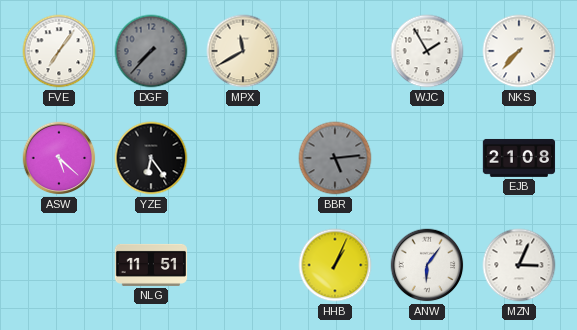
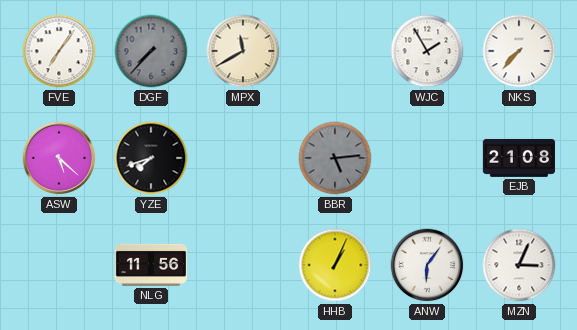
YZE: 6:24 -> 7:42
NLG: 11:51 -> 11:56
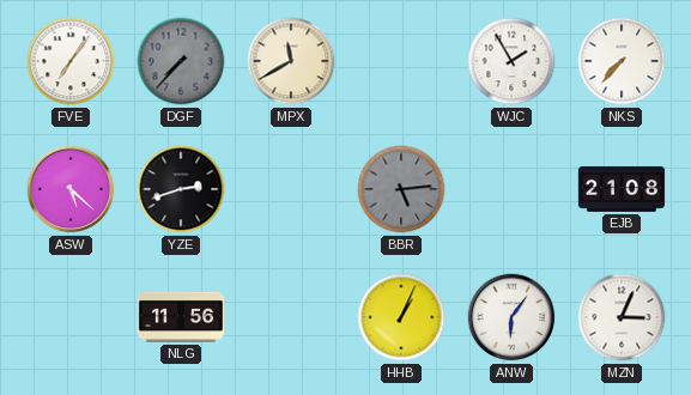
YZE: 7:42 -> 2:42
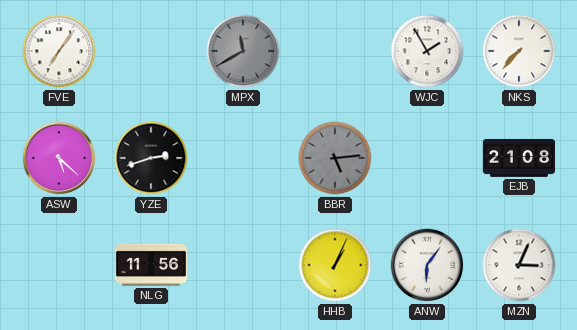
DGF: 7:37 -> none
MPX dial: cream -> grey
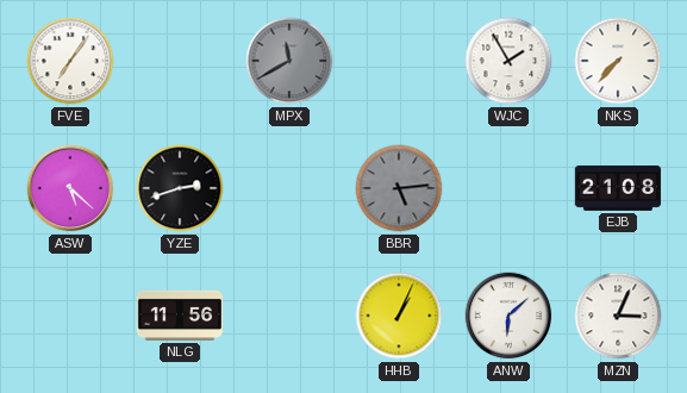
ANW: 6:06 -> 6:08
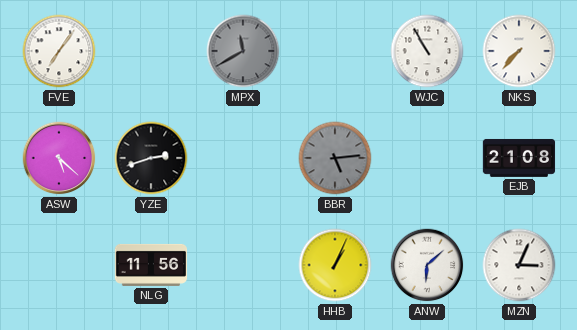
WJC: 1:55 -> 10:55
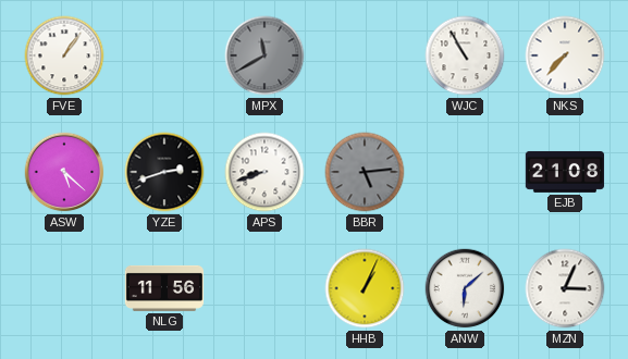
FVE: 7:06 -> 1:06
APS: none -> 8:42
